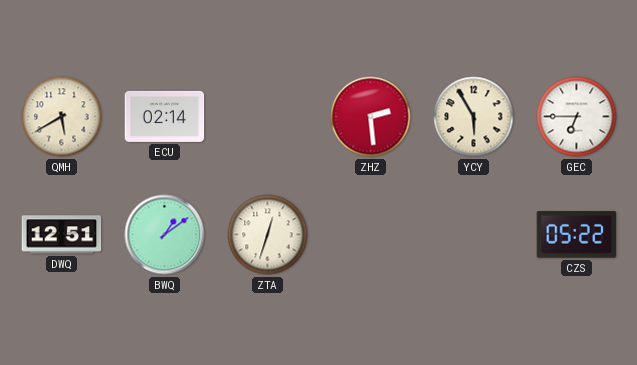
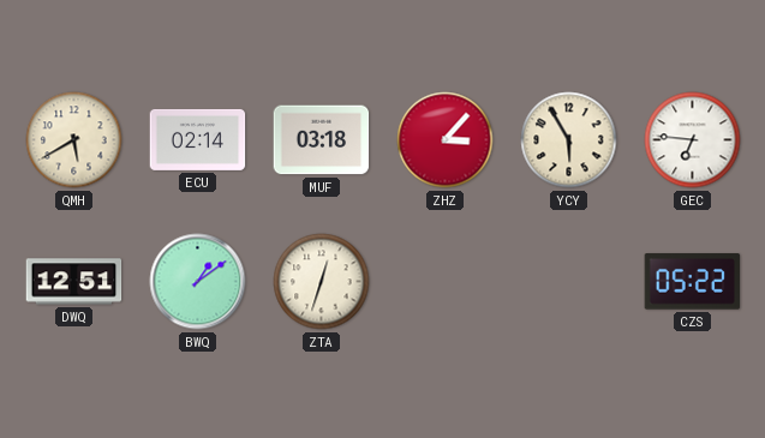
MUF: none -> 03:18
ZHZ: 2:29 -> 3:07
GEC: 6:45 -> 6:46
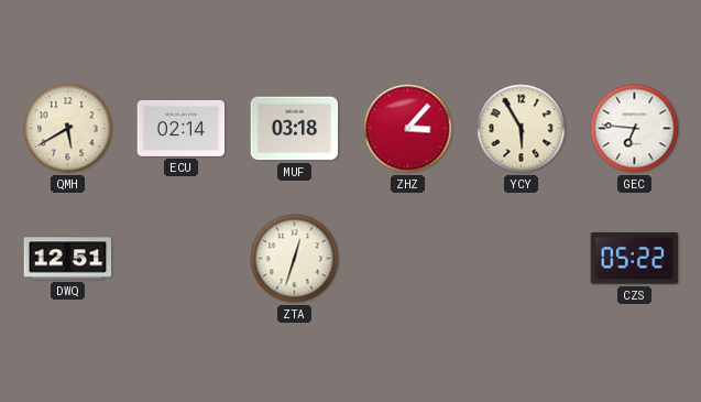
BWQ: 1:09 -> none
